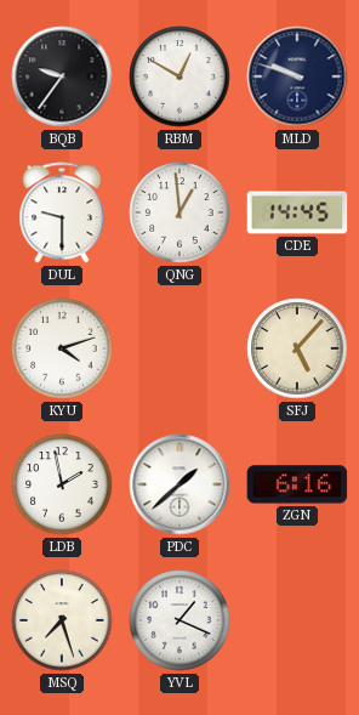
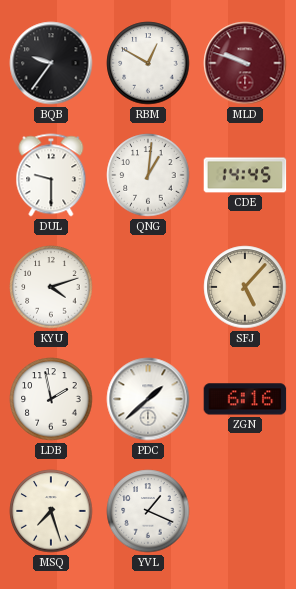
MLD dial: navy -> burgundy
QNG: 12:59 -> 1:01
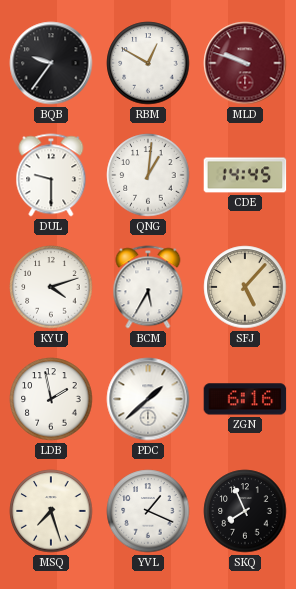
BCM: none -> 5:35
SKQ: none -> 7:56
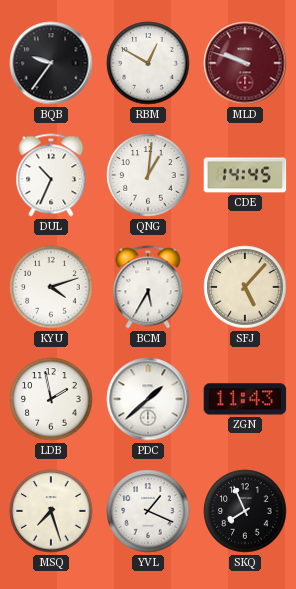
DUL: 9:30 -> 10:34
ZGN: 6:16 -> 11:43
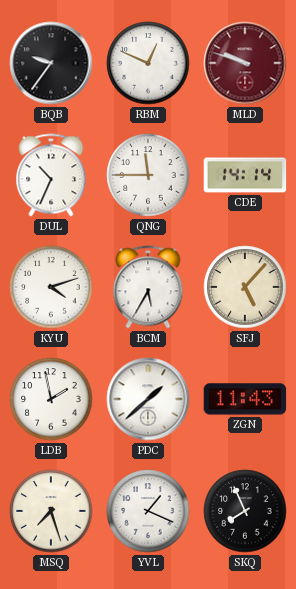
RBM: 12:50 -> 12:49
QNG: 1:01 -> 11:45
CDE: 14:45 -> 14:14
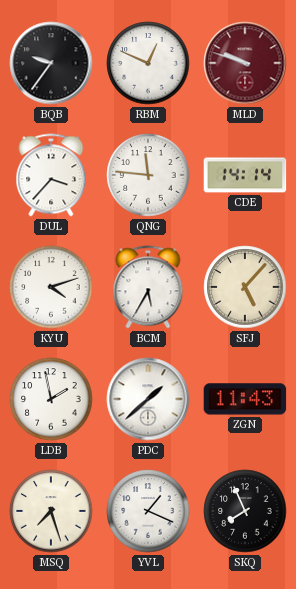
DUL: 10:34 -> 3:37
QNG: 11:45 -> 11:46
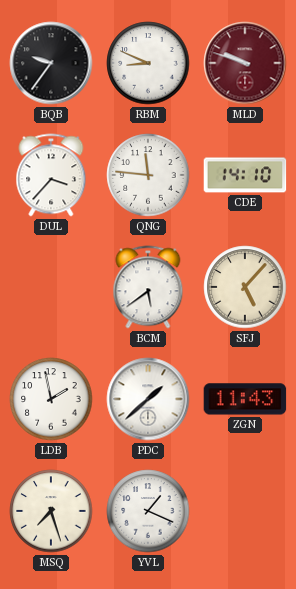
RBM: 12:49 -> 8:49
CDE: 14:14 -> 14:10
KYU: 4:12 -> none
BCM: 5:35 -> 5:39
SKQ: 7:56 -> none
